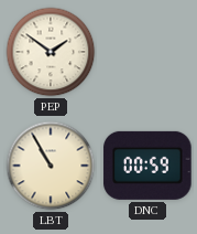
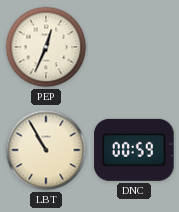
PEP: 1:51 -> 12:34
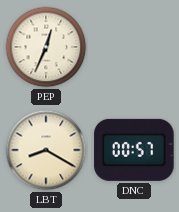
LBT: 10:55 -> 8:20
DNC: 00:59 -> 00:57
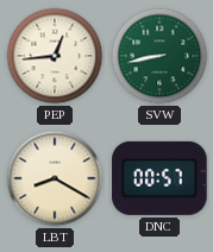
PEP: 12:34 -> 12:44
SVW: none -> 8:43
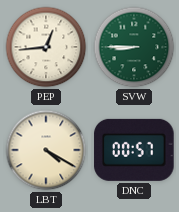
SVW: 8:43 -> 8:45
LBT: 8:20 -> 4:20
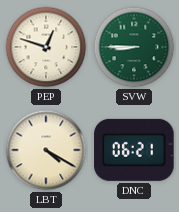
PEP: 12:44 -> 12:48
DNC: 00:57 -> 06:21
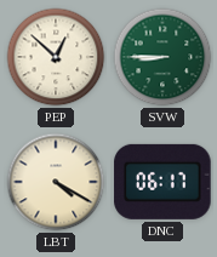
PEP: 12:48 -> 12:52
DNC: 06:21 -> 06:17
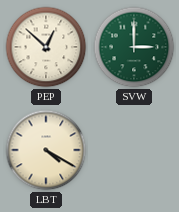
SVW: 8:45 -> 3:00
DNC: 06:17 -> none
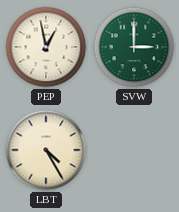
PEP: 12:52 -> 12:58
LBT: 4:20 -> 4:25
